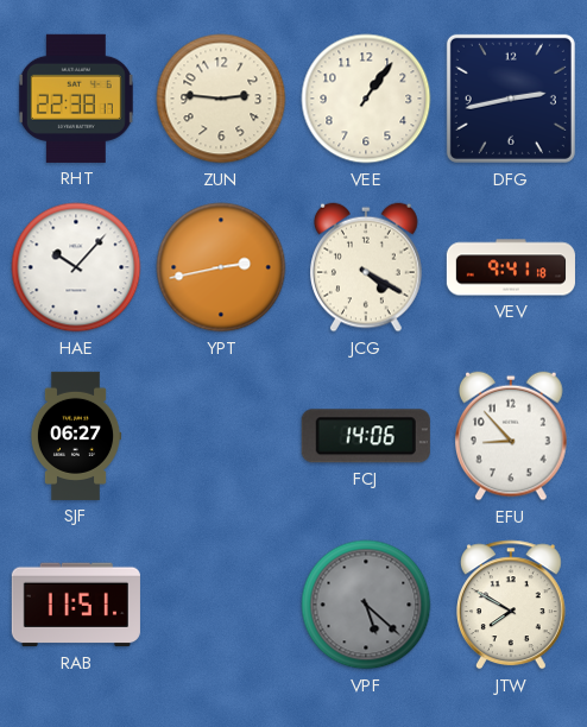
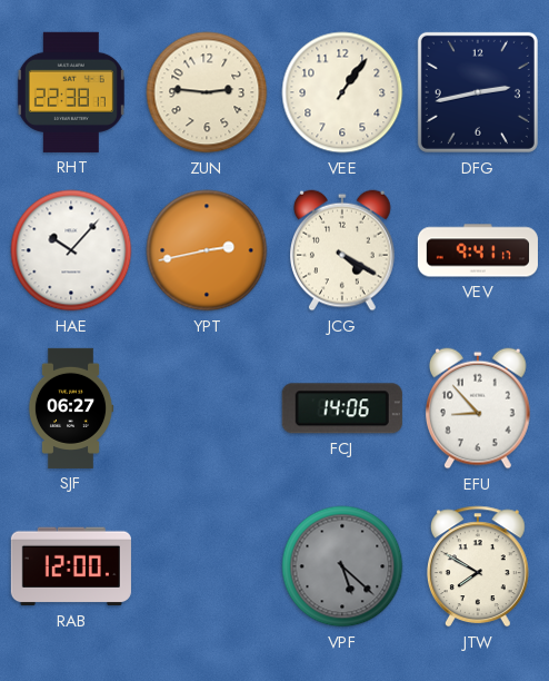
VEV: 9:41:18 -> 9:41:17
RAB: 11:51 -> 12:00
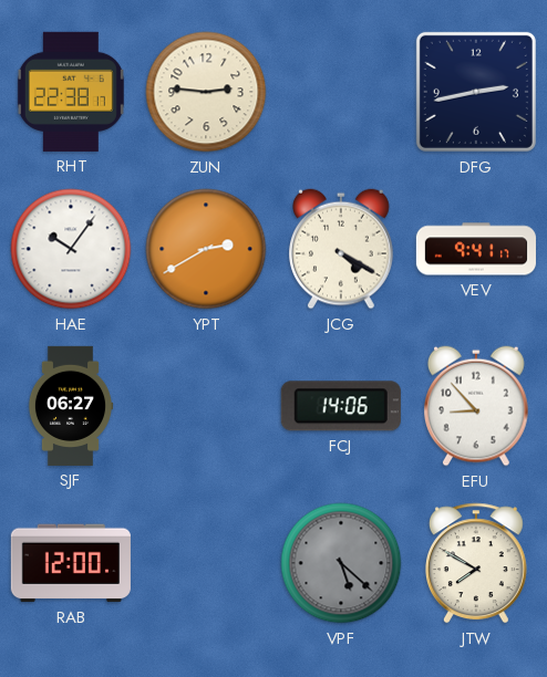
VEE: 1:06 -> none
HAE: 10:07 -> 10:06
YPT: 2:43 -> 2:40
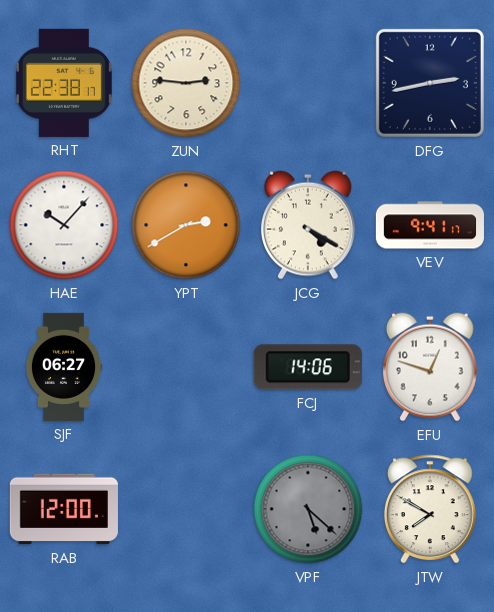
HAE: 10:06 -> 10:07
EFU: 8:53 -> 12:48
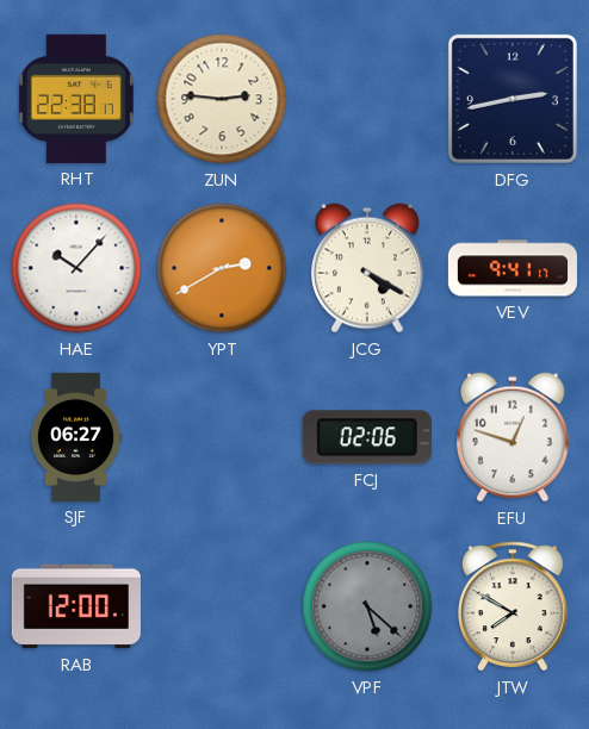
FCJ: 14:06 -> 02:06
